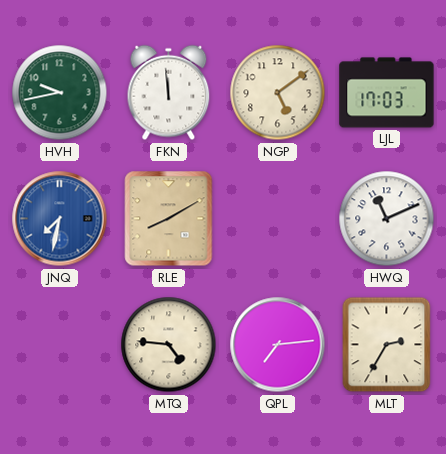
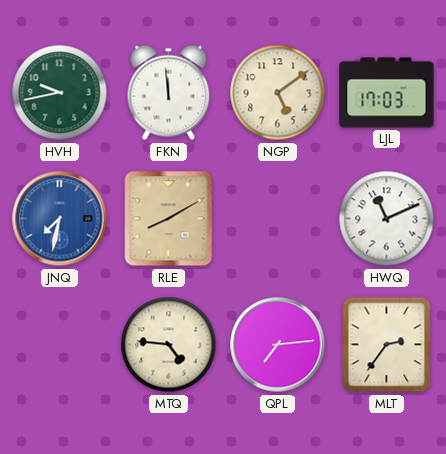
MLT: 2:35 -> 2:36
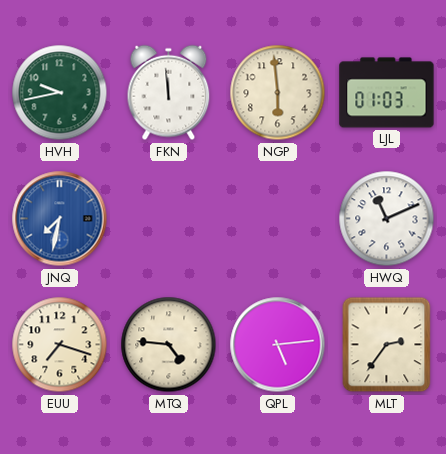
NGP: 5:09 -> 5:59
LJL: 17:03 -> 01:03
RLE: 8:10 -> none
EUU: none -> 7:18
QPL: 7:14 -> 5:14
